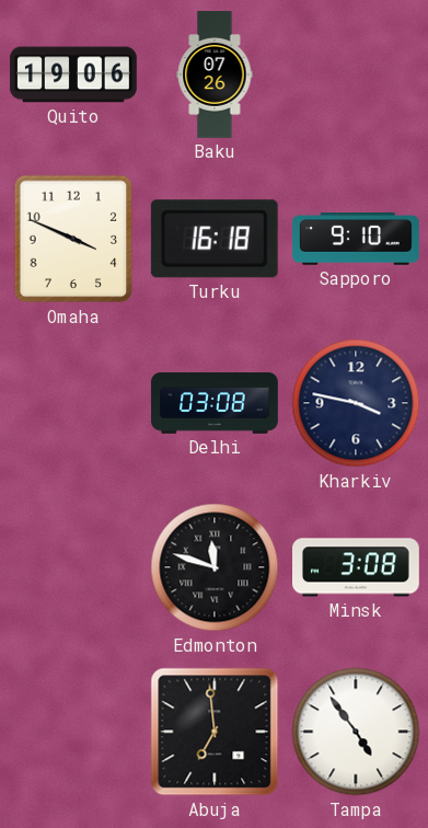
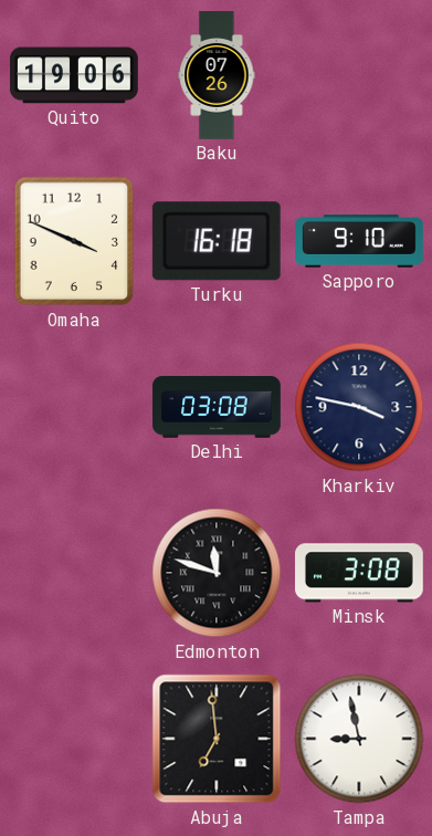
Tampa: 4:54 -> 8:58
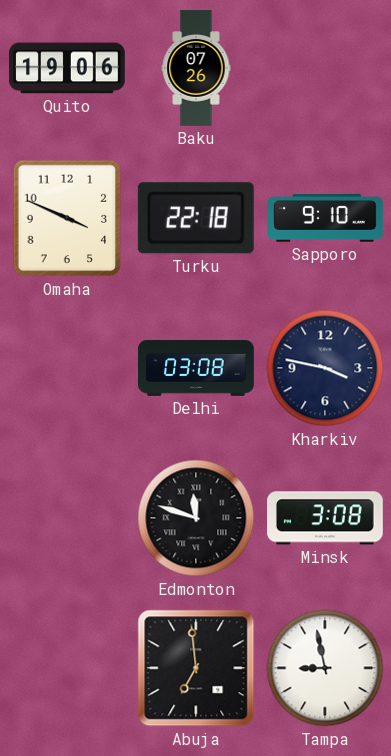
Turku: 16:18 -> 22:18
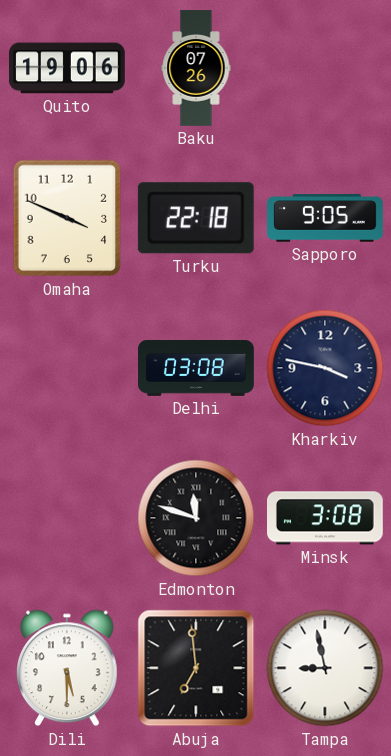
Sapporo: 9:10 -> 9:05
Dili: none -> 5:30
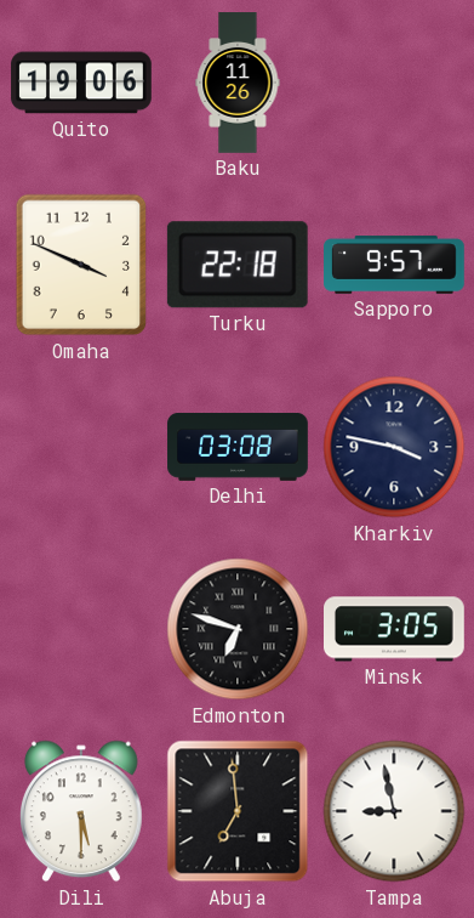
Baku: 07:26 -> 11:26
Sapporo: 9:05 -> 9:57
Edmonton: 11:48 -> 6:48
Minsk: 3:08 -> 3:05
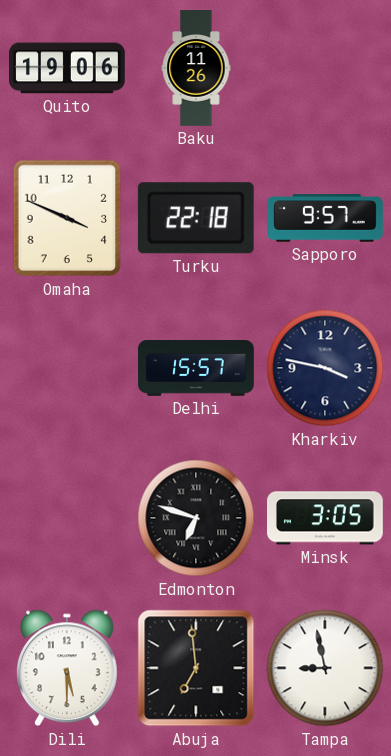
Delhi: 03:08 -> 15:57
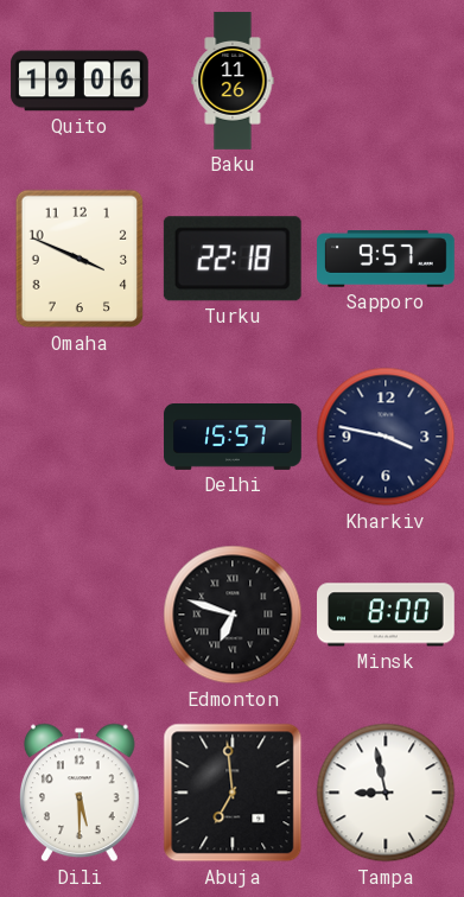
Minsk: 3:05 -> 8:00
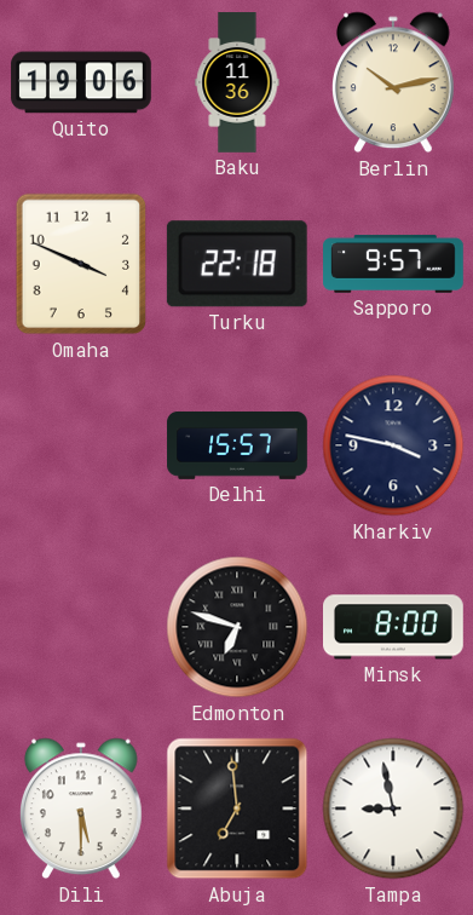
Baku: 11:26 -> 11:36
Berlin: none -> 10:13
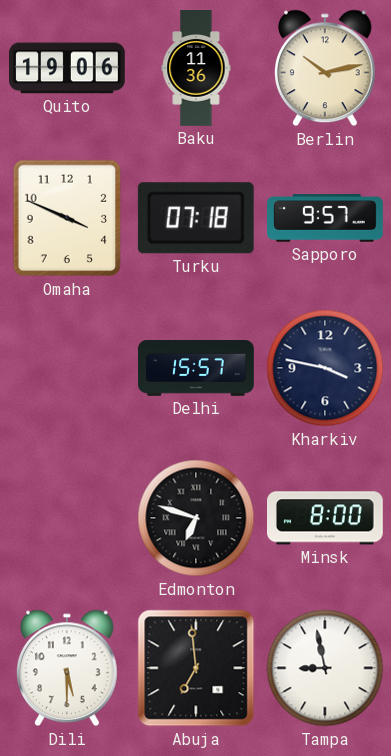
Turku: 22:18 -> 07:18
